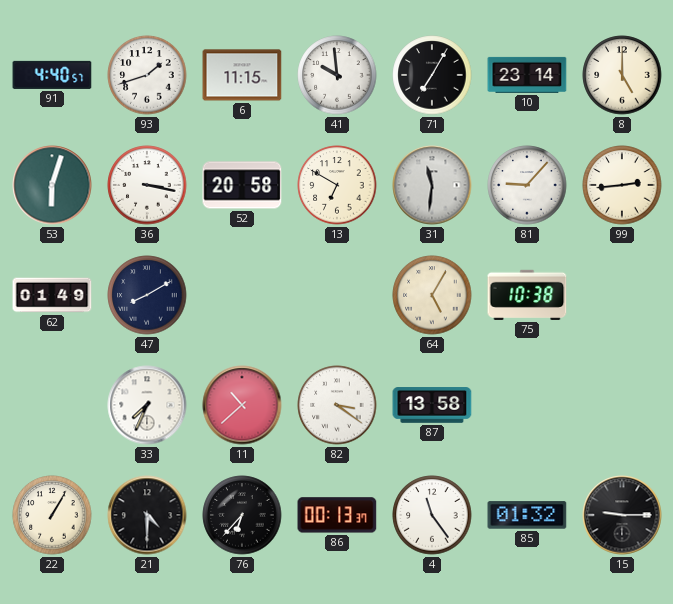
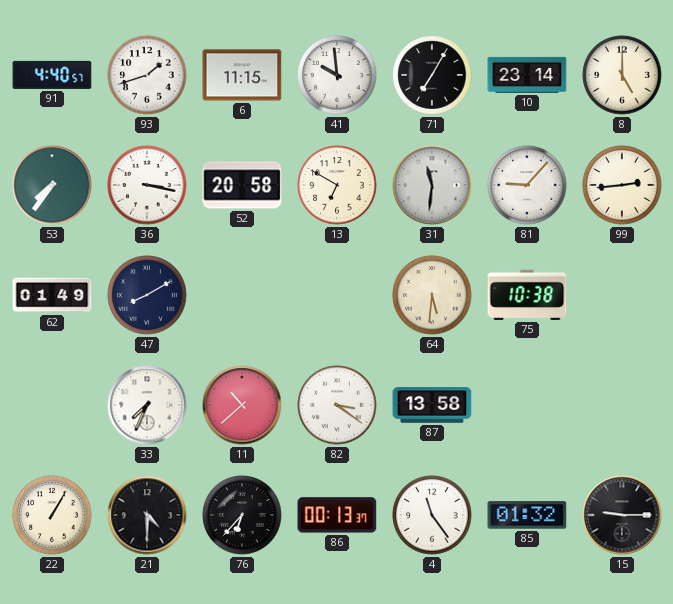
53: 6:03 -> 7:36
64: 5:05 -> 5:31
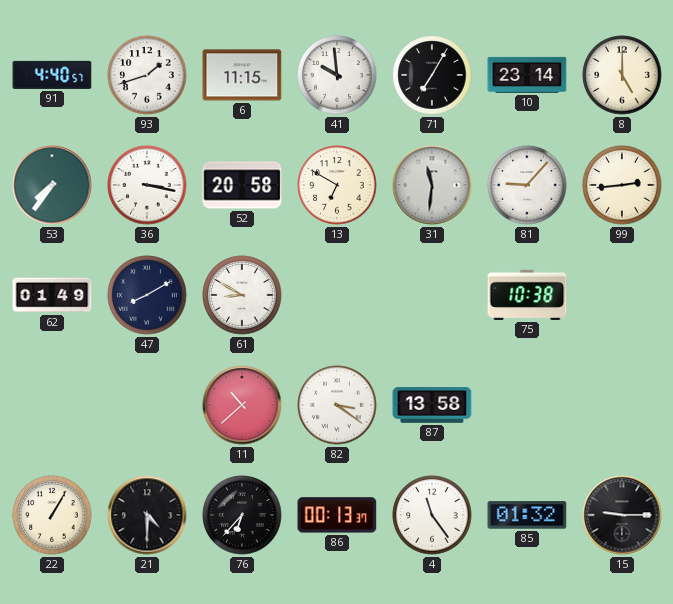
61: none -> 8:50
64: 5:31 -> none
33: 7:34 -> none
